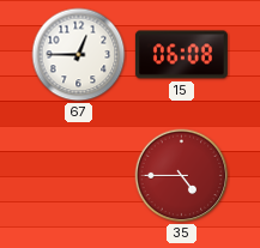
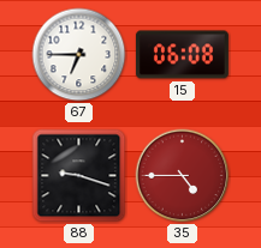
67: 12:45 -> 6:45
88: none -> 9:18
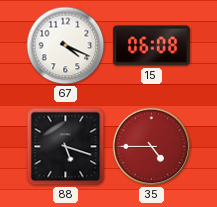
67: 6:45 -> 4:19
88: 9:18 -> 5:18
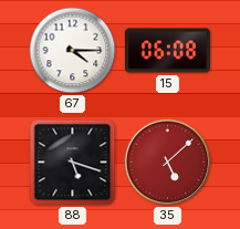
67: 4:19 -> 4:15
35: 4:45 -> 5:08
